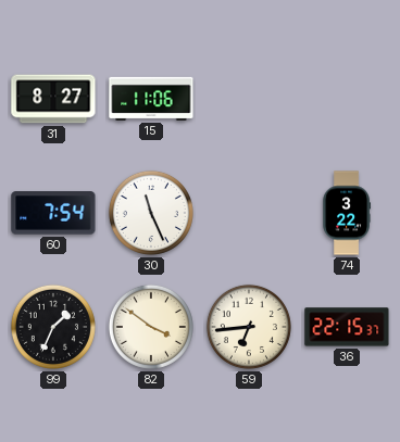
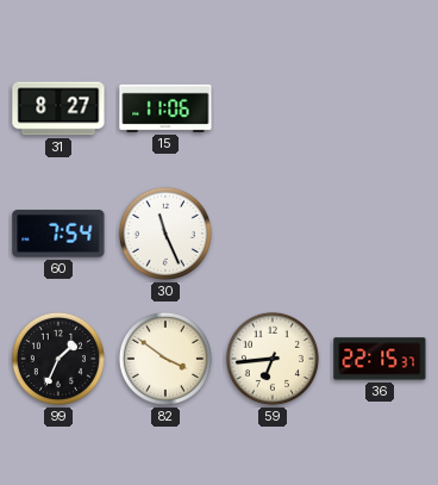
74: 3:22 -> none
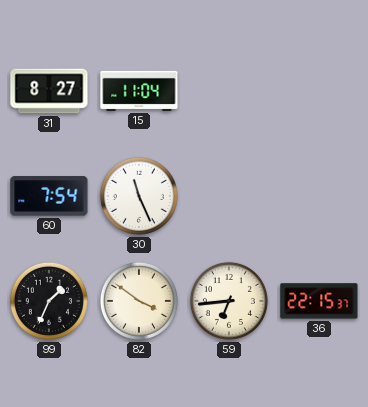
15: 11:06 -> 11:04
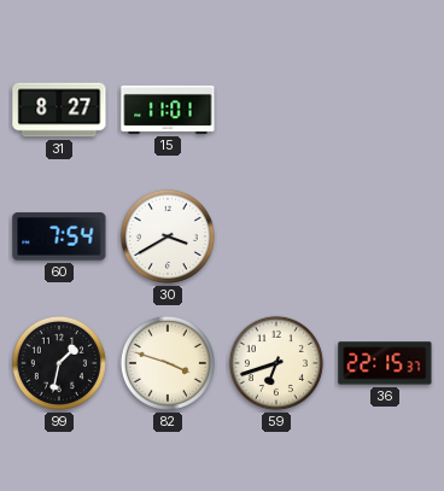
15: 11:04 -> 11:01
30: 11:26 -> 3:40
99: 1:34 -> 1:32
82: 3:51 -> 3:48
59: 6:44 -> 6:42
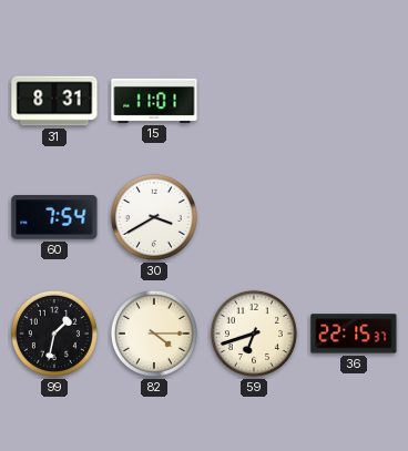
31: 8:27 -> 8:31
82: 3:48 -> 4:15
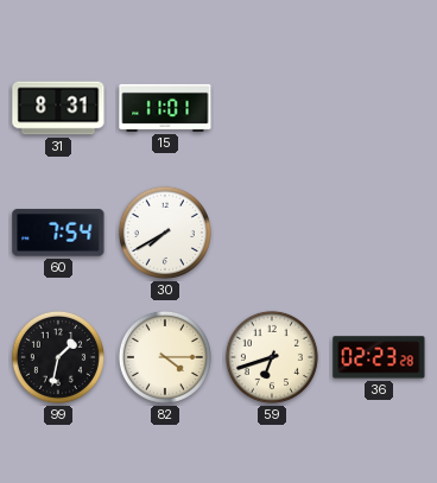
30: 3:40 -> 7:40
36: 22:15 -> 02:23
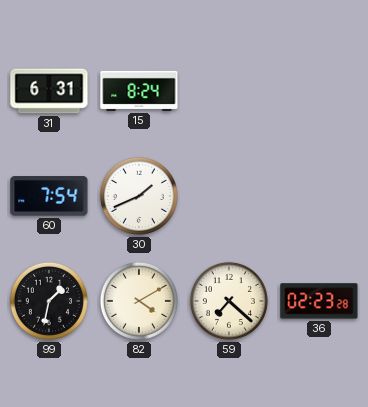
31: 8:31 -> 6:31
15: 11:01 -> 8:24
30: 7:40 -> 1:41
82: 4:15 -> 4:10
59: 6:42 -> 7:22
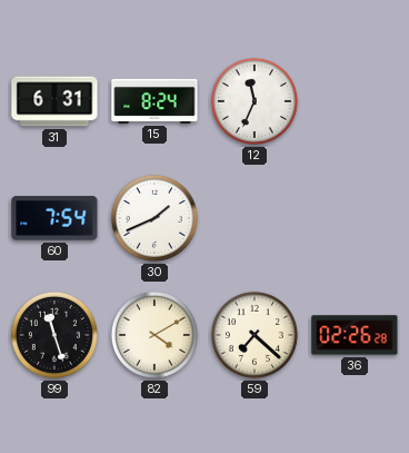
12: none -> 11:34
99: 1:32 -> 11:27
36: 02:23 -> 02:26
